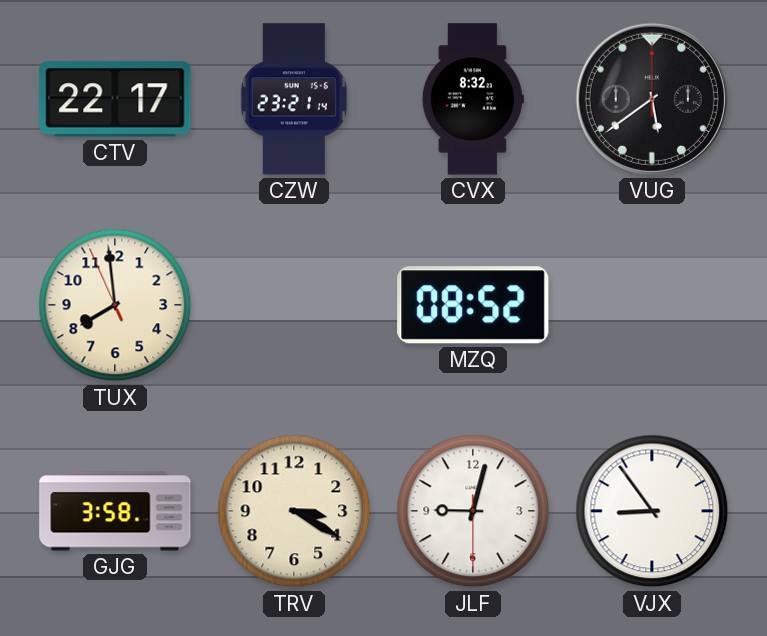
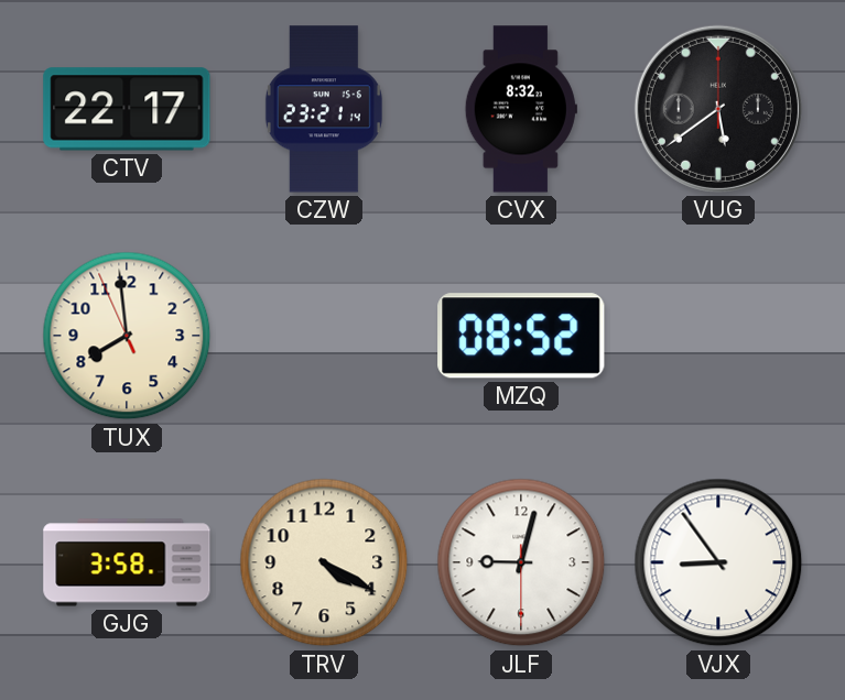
TRV: 3:20 -> 4:20
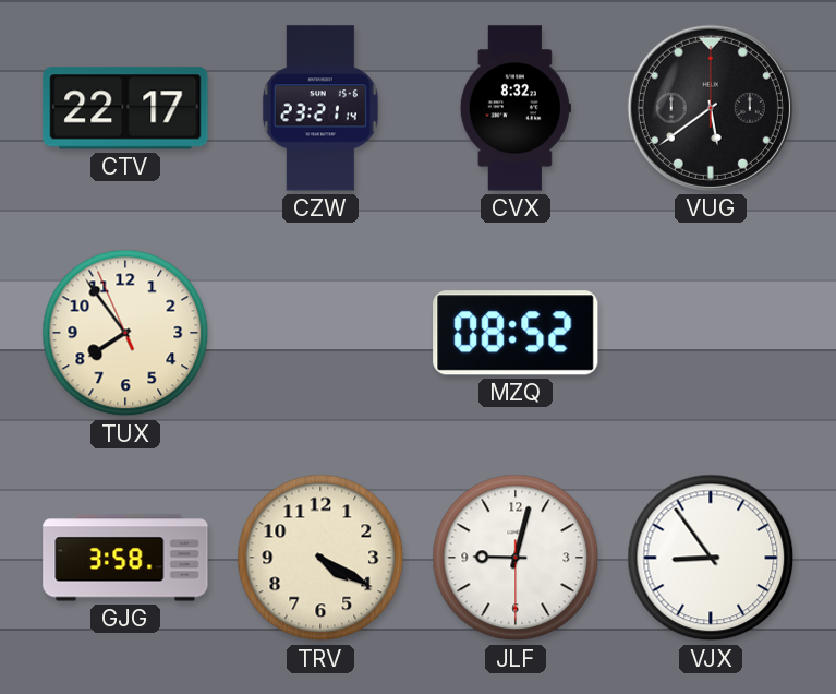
TUX: 7:58 -> 7:53
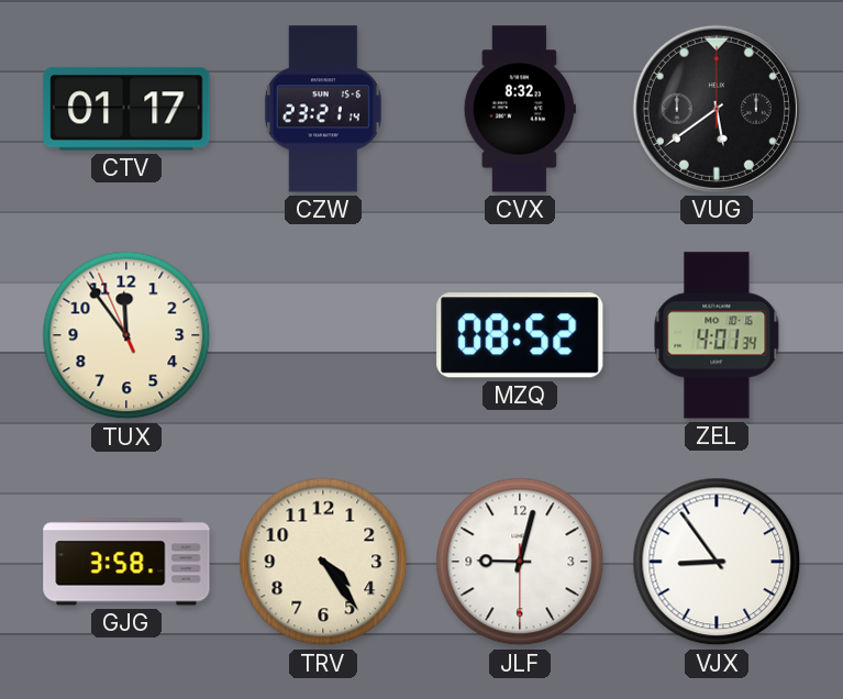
CTV: 22:17 -> 01:17
TUX: 7:53 -> 11:53
ZEL: none -> 4:01
TRV: 4:20 -> 4:24
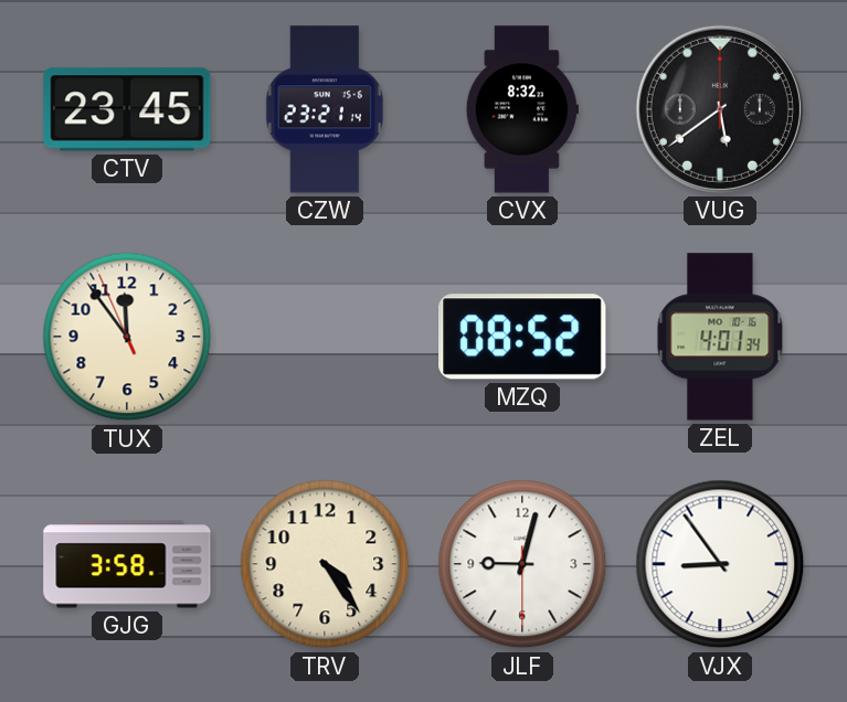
CTV: 01:17 -> 23:45
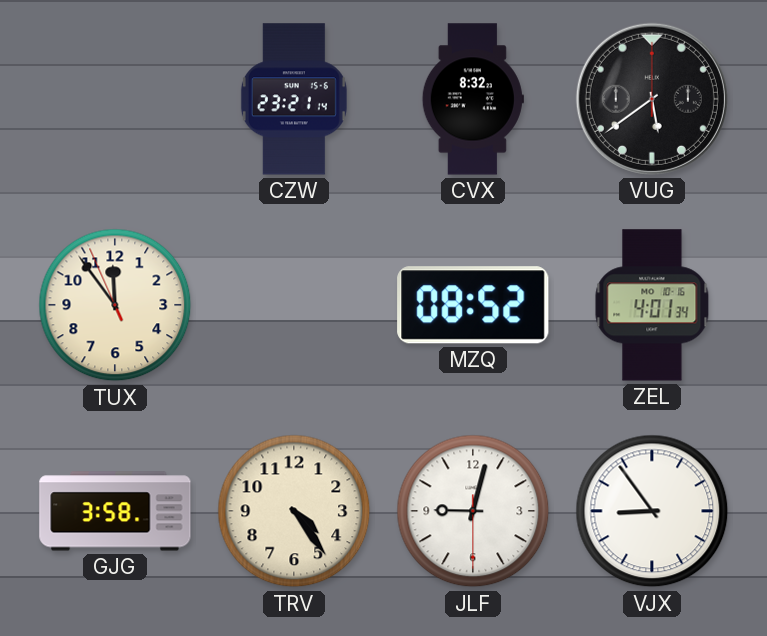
CTV: 23:45 -> none
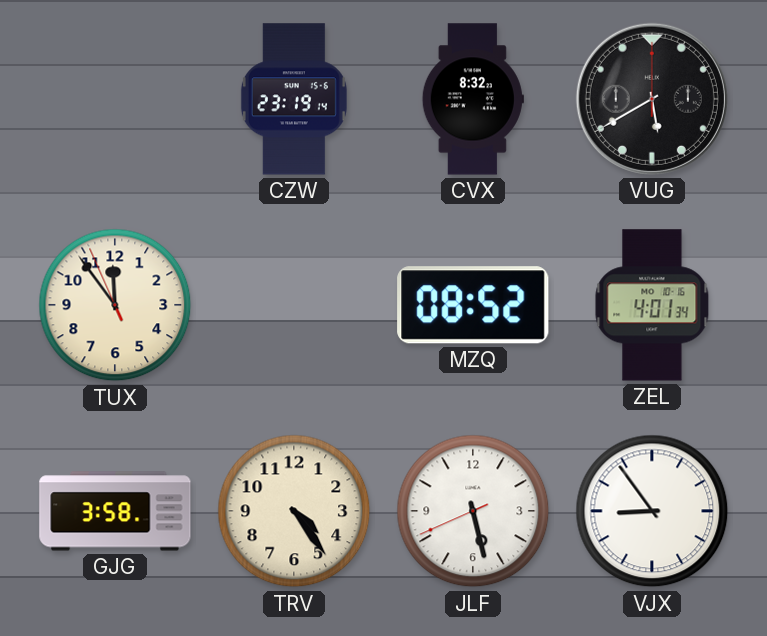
CZW: 23:21 -> 23:19
VUG: 5:39 -> 5:40
JLF: 9:02 -> 5:27
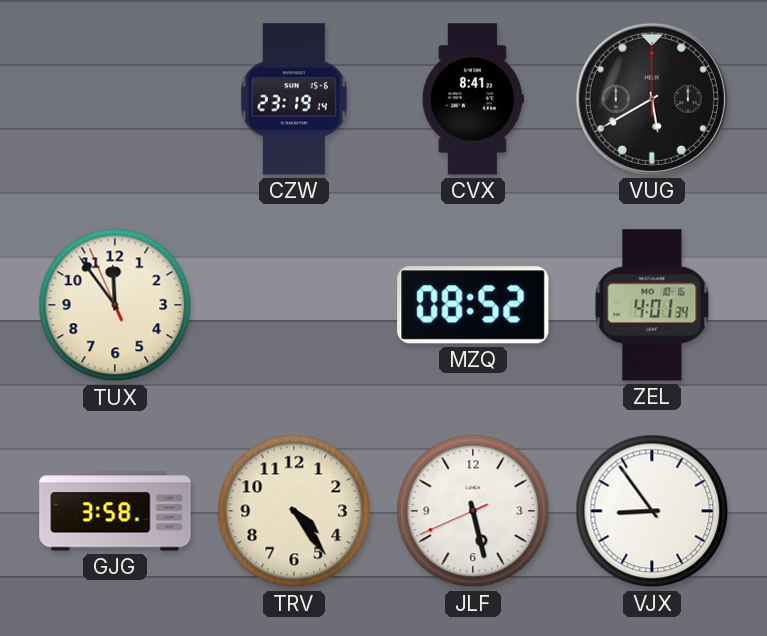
CVX: 8:32 -> 8:41
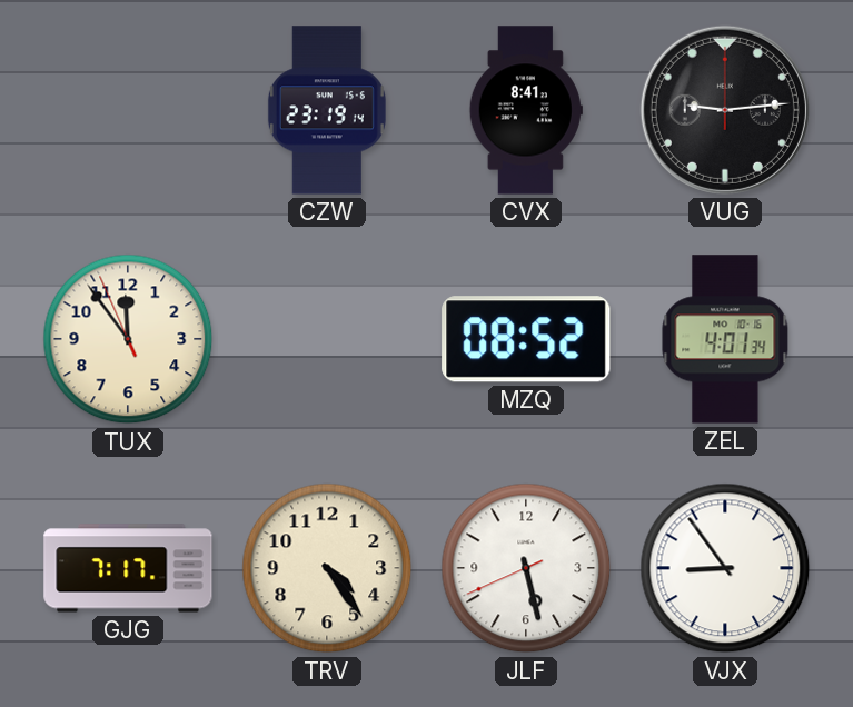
VUG: 5:40 -> 9:14
GJG: 3:58 -> 7:17
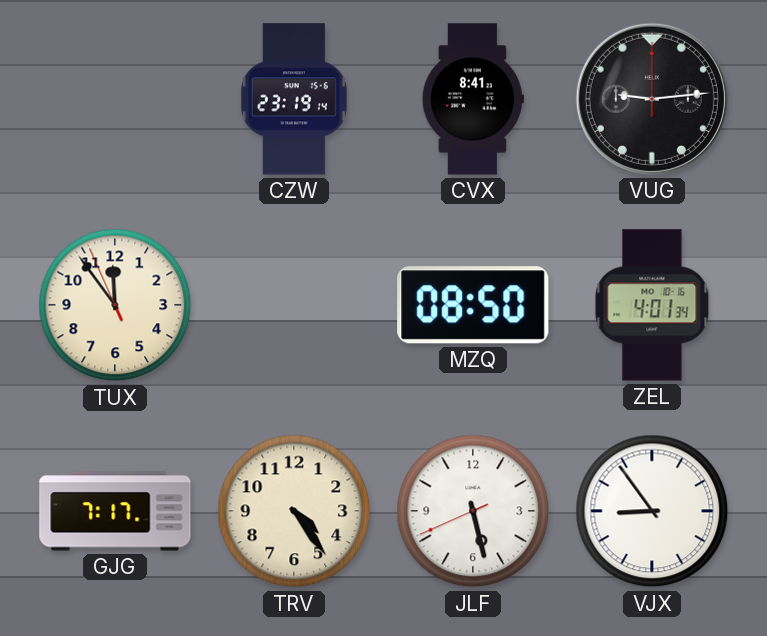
MZQ: 08:52 -> 08:50
